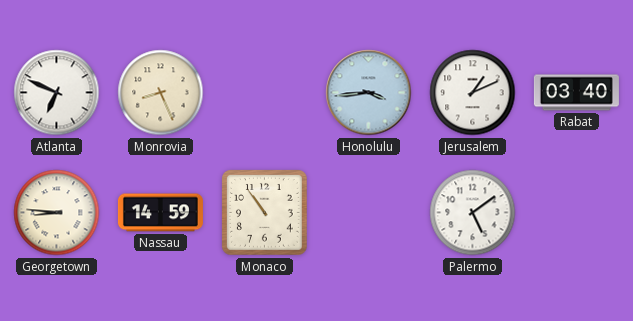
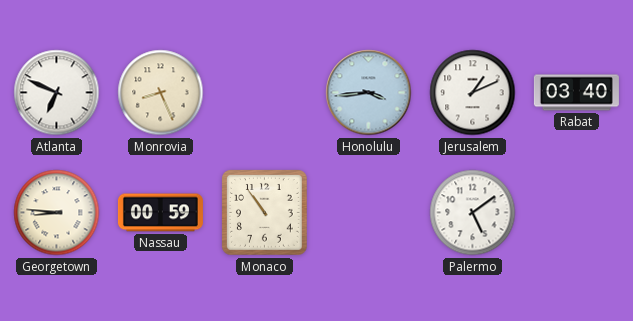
Nassau: 14:59 -> 00:59
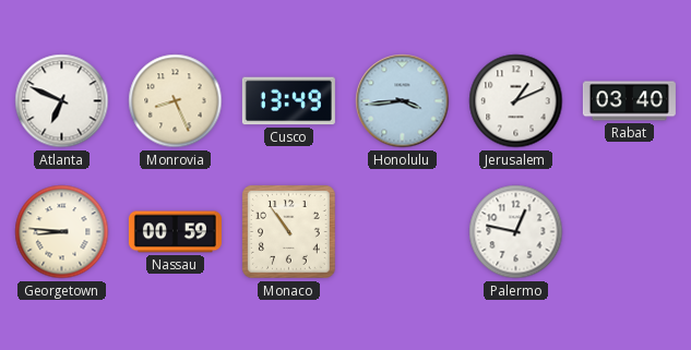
Cusco: none -> 13:49
Palermo: 5:09 -> 12:47
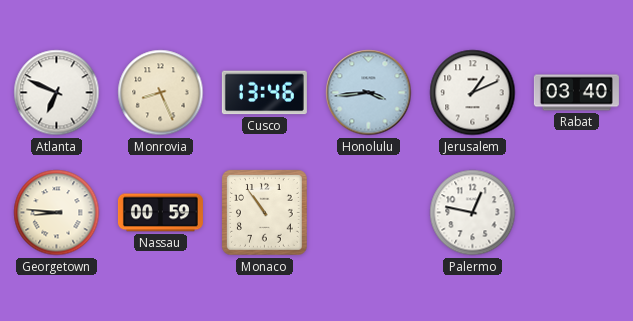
Cusco: 13:49 -> 13:46
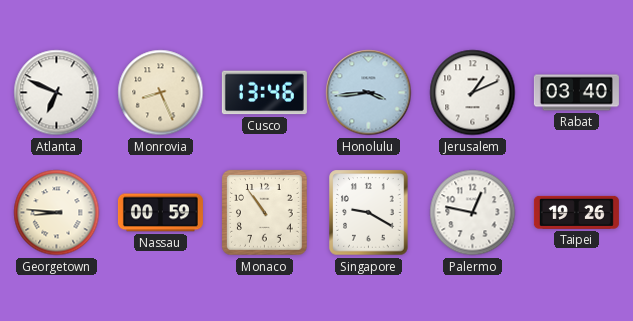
Singapore: none -> 9:20
Taipei: none -> 19:26
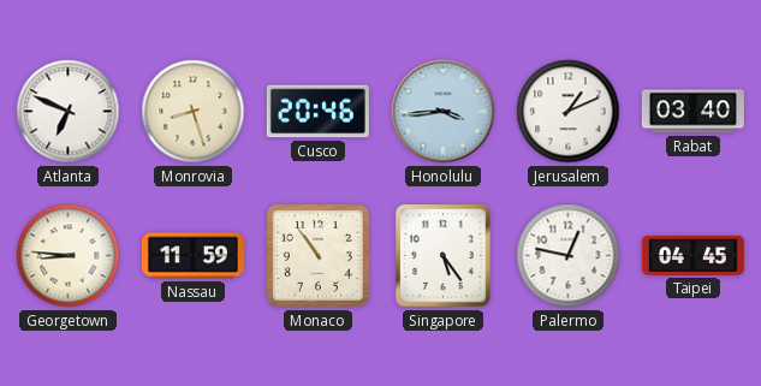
Monrovia: 8:26 -> 8:27
Cusco: 13:46 -> 20:46
Nassau: 00:59 -> 11:59
Singapore: 9:20 -> 5:24
Taipei: 19:26 -> 04:45
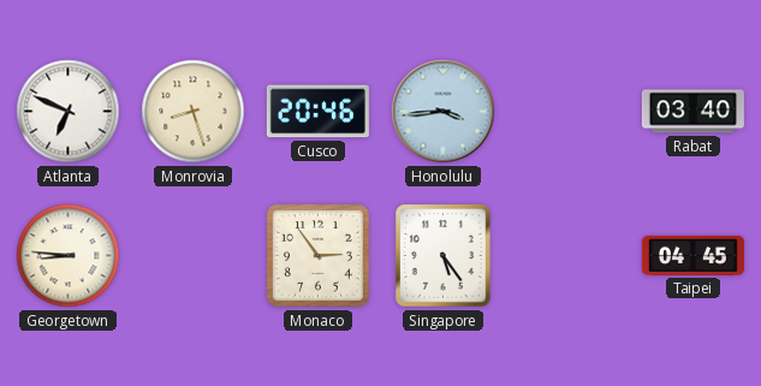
Jerusalem: 1:11 -> none
Nassau: 11:59 -> none
Monaco: 10:54 -> 2:54
Palermo: 12:47 -> none
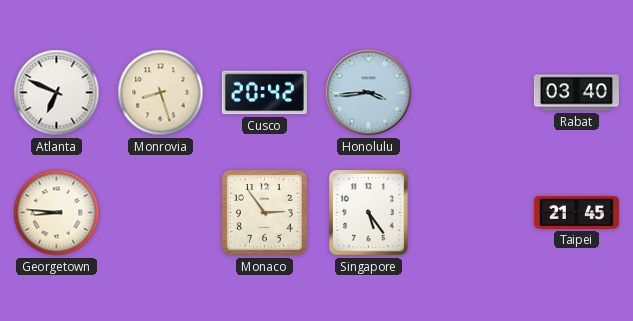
Cusco: 20:46 -> 20:42
Taipei: 04:45 -> 21:45
